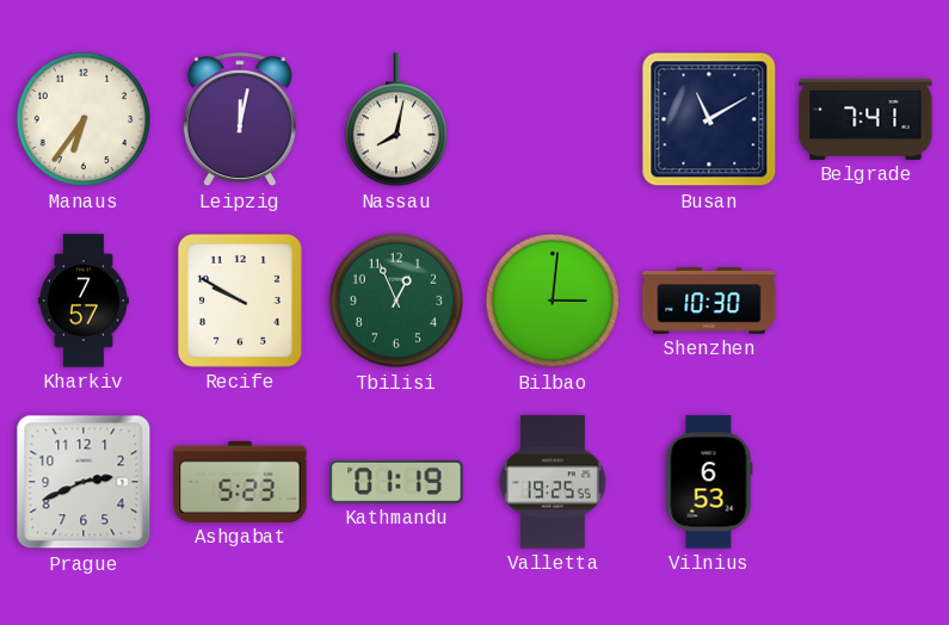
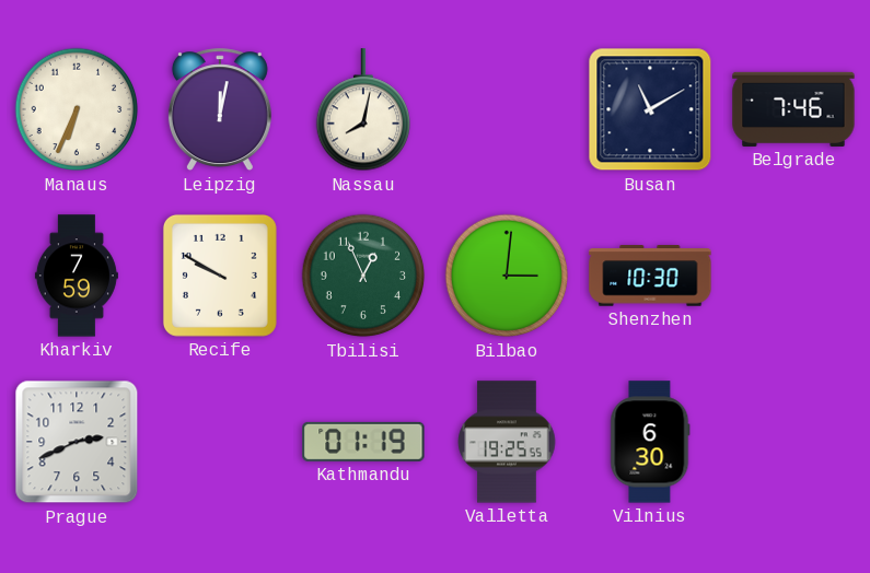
Manaus: 6:36 -> 6:34
Belgrade: 7:41 -> 7:46
Kharkiv: 7:57 -> 7:59
Ashgabat: 5:23 -> none
Vilnius: 6:53 -> 6:30
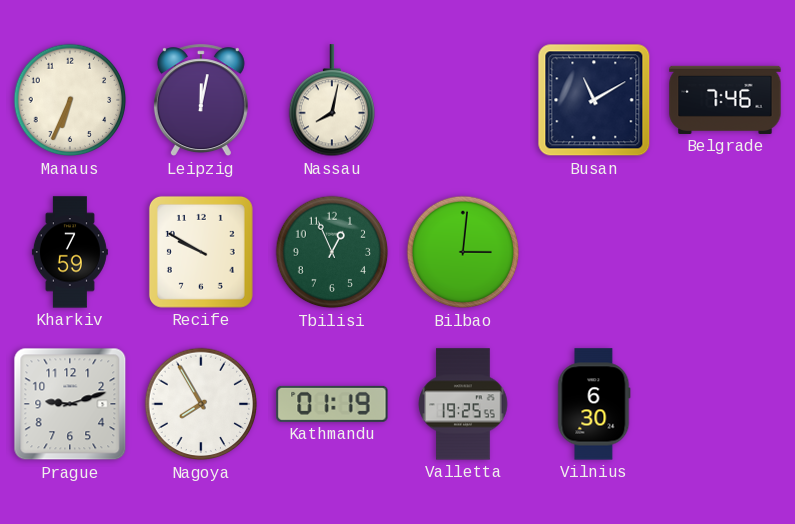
Shenzhen: 10:30 -> none
Prague: 2:41 -> 9:12
Nagoya: none -> 7:55
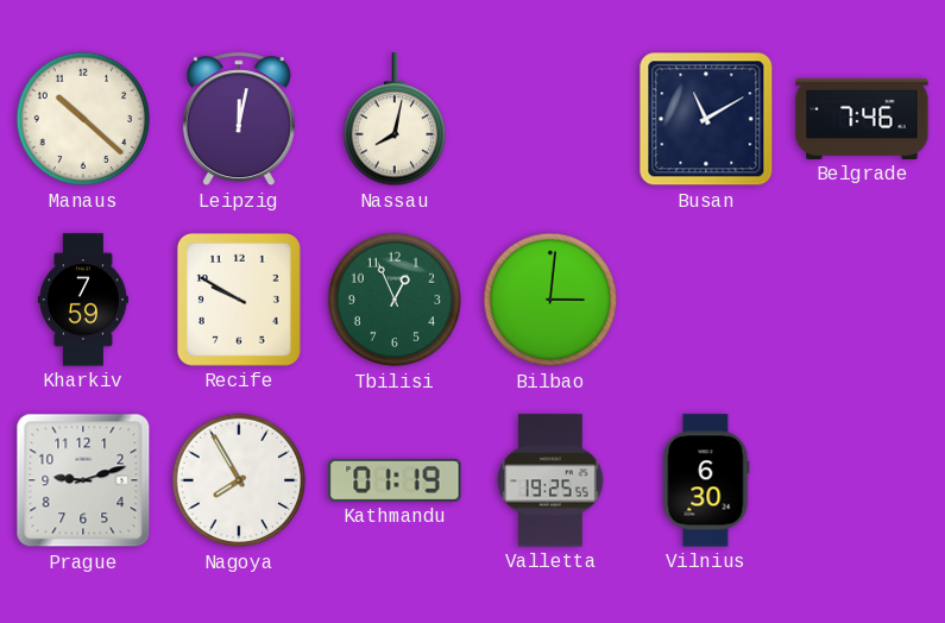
Manaus: 6:34 -> 10:22
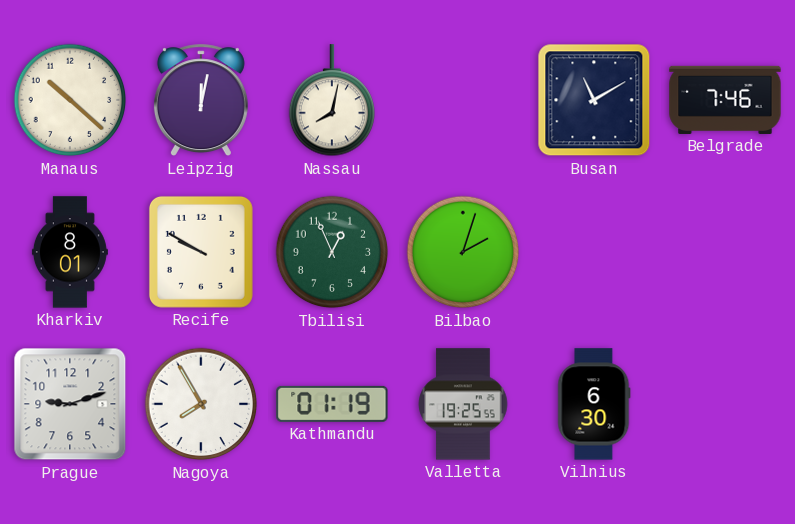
Kharkiv: 7:59 -> 8:01
Bilbao: 3:01 -> 2:03
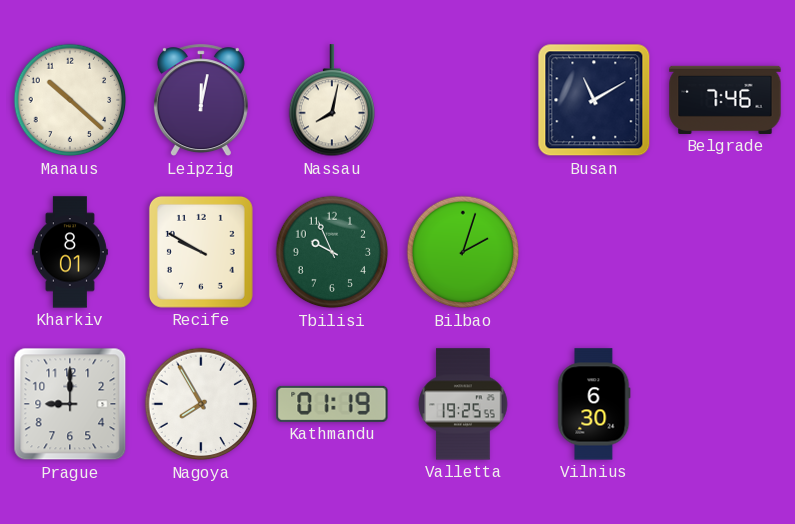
Tbilisi: 12:56 -> 9:56
Prague: 9:12 -> 9:00
